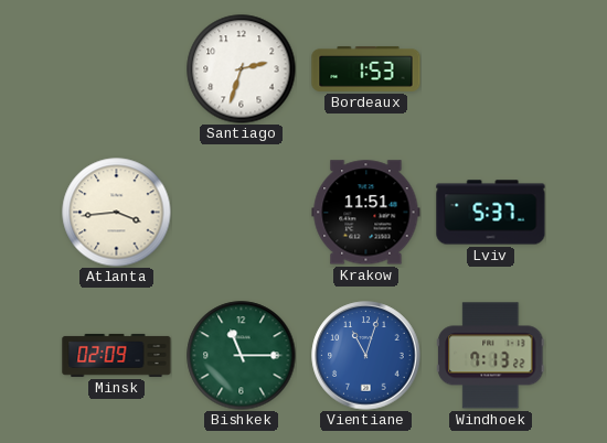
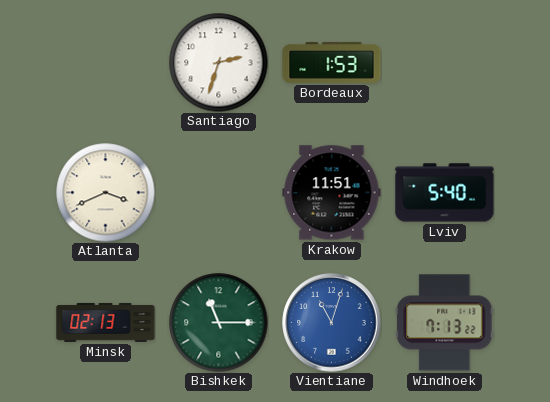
Atlanta: 3:44 -> 3:41
Lviv: 5:37 -> 5:40
Minsk: 02:09 -> 02:13
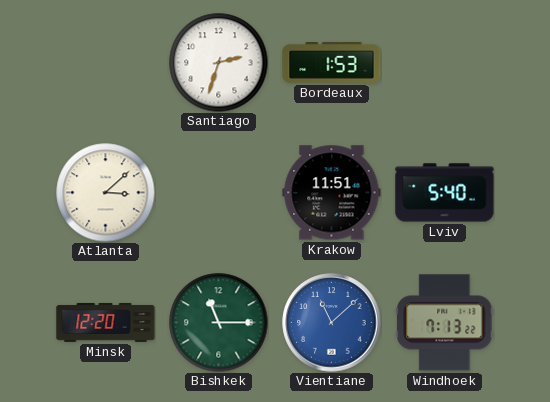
Atlanta: 3:41 -> 3:08
Minsk: 02:13 -> 12:20
Vientiane: 11:03 -> 11:08
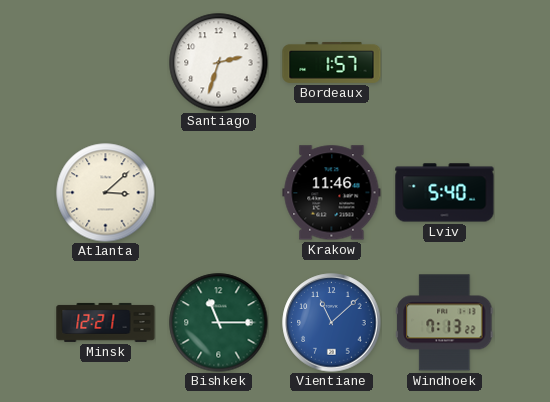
Bordeaux: 1:53 -> 1:57
Krakow: 11:51 -> 11:46
Minsk: 12:20 -> 12:21
